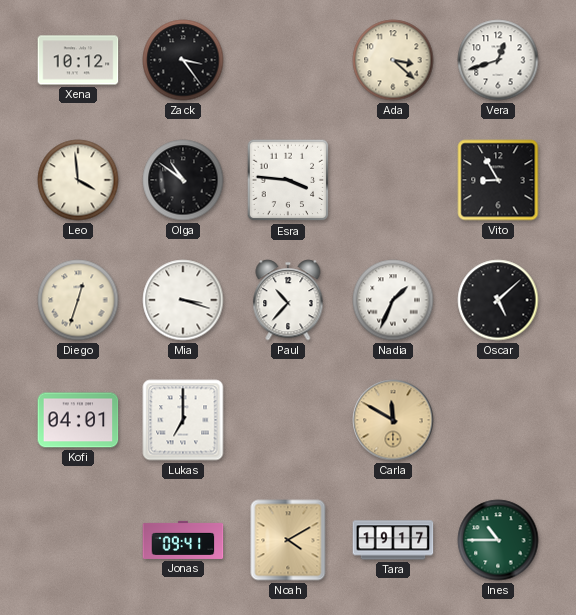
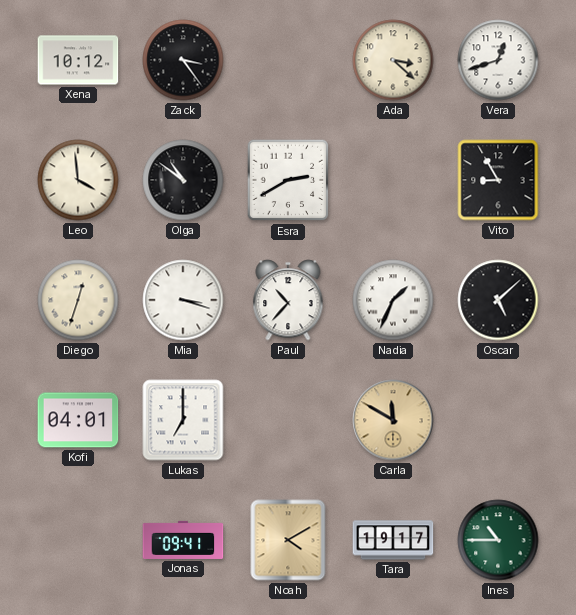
Esra: 3:46 -> 2:40
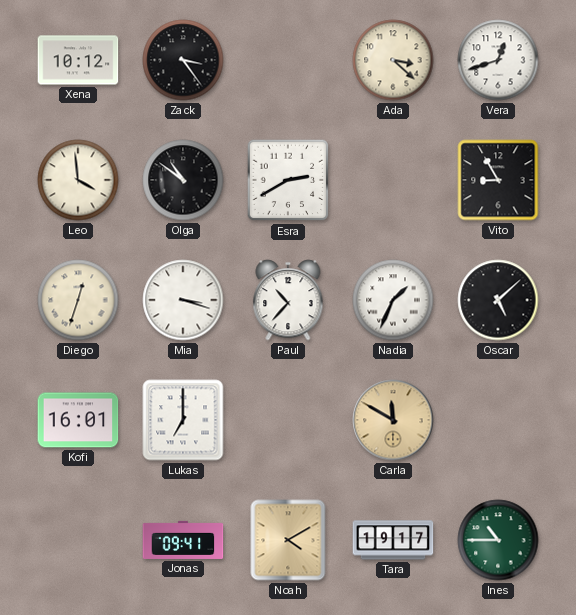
Kofi: 04:01 -> 16:01
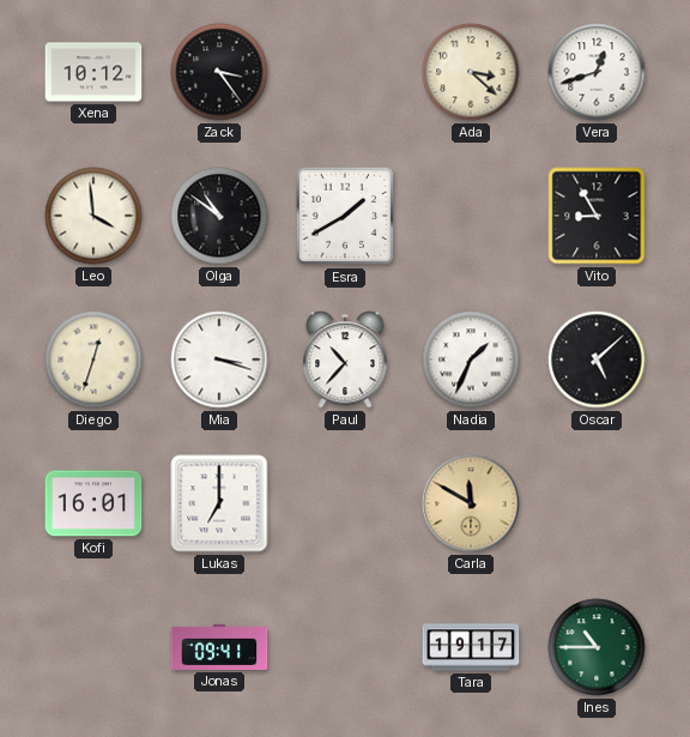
Esra: 2:40 -> 1:40
Noah: 4:10 -> none
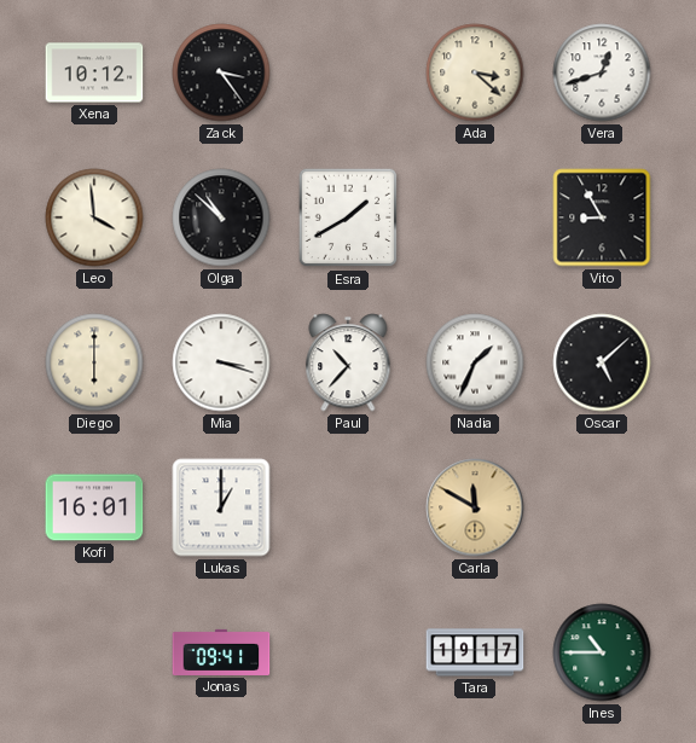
Olga: 10:51 -> 10:52
Diego: 12:33 -> 6:00
Lukas: 7:00 -> 1:00
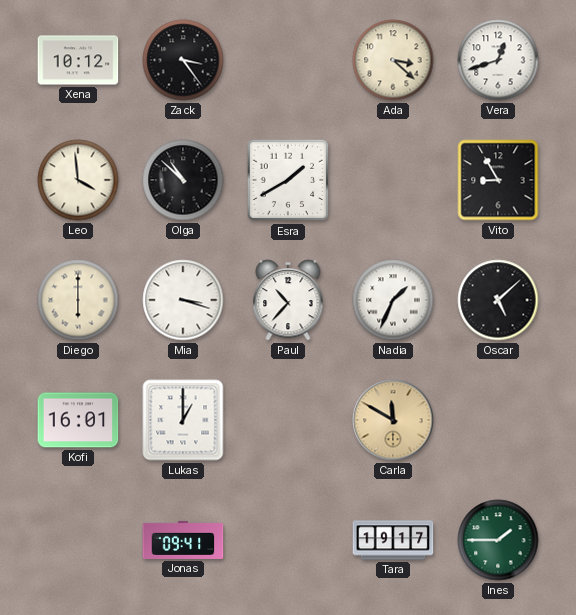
Ines: 10:45 -> 1:45
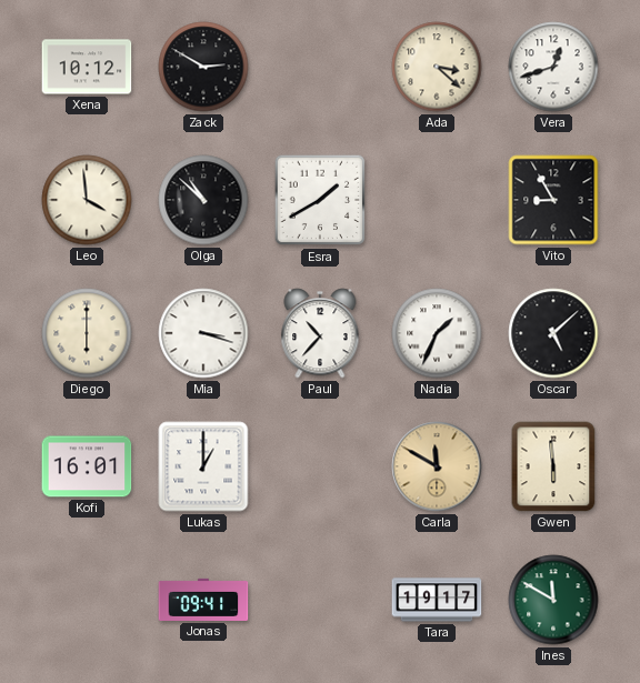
Zack: 3:24 -> 2:50
Gwen: none -> 5:59
Ines: 1:45 -> 11:50
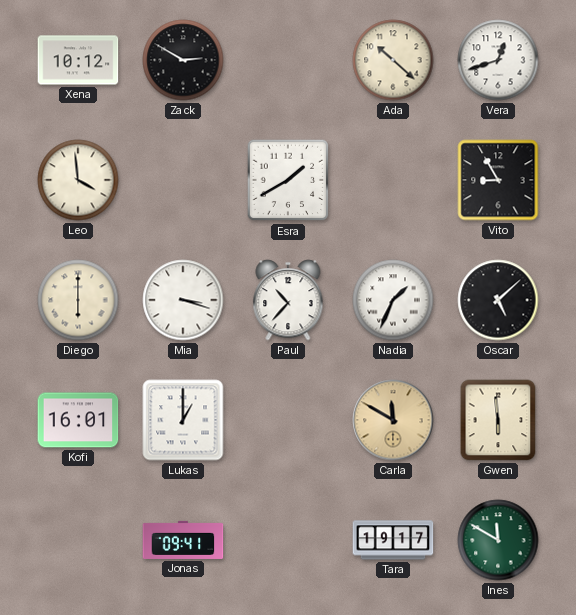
Ada: 3:22 -> 10:22
Olga: 10:52 -> none
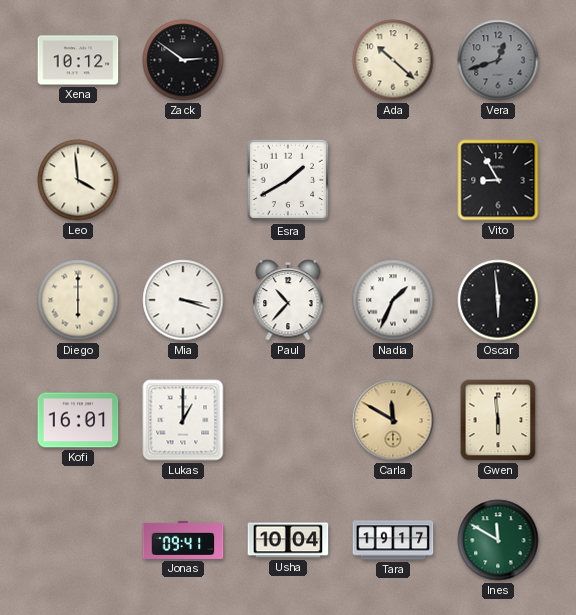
Zack: 2:50 -> 2:51
Vera dial: white -> grey
Oscar: 5:08 -> 5:59
Usha: none -> 10:04
